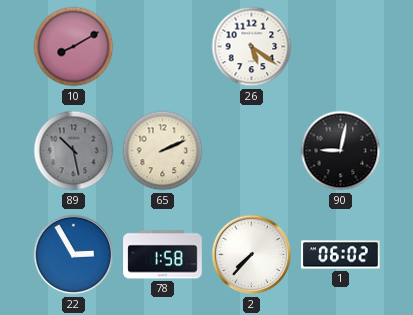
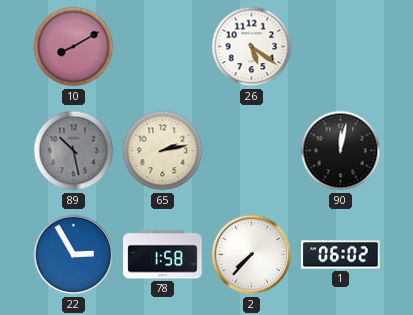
65: 2:11 -> 2:13
90: 9:02 -> 12:02
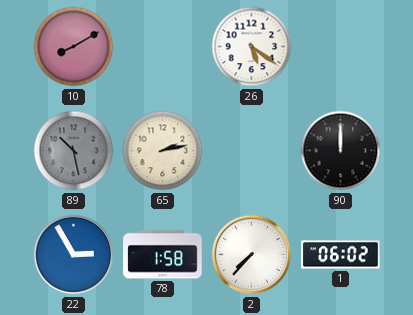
90: 12:02 -> 12:00
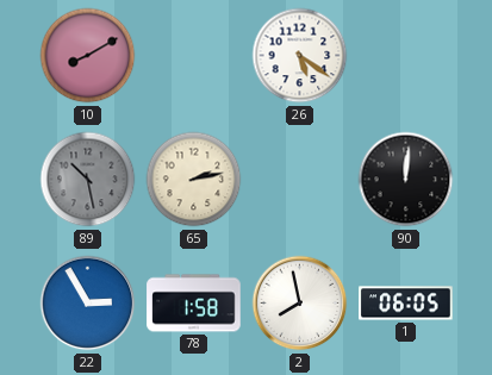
90: 12:00 -> 12:01
2: 7:37 -> 7:58
1: 06:02 -> 06:05
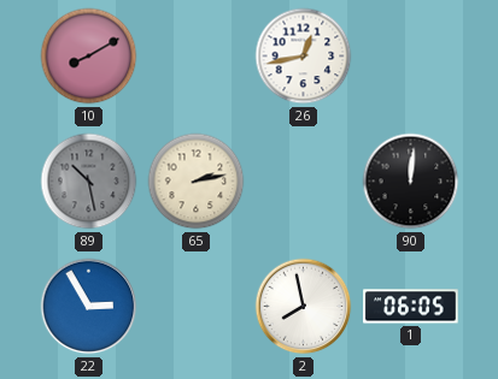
26: 5:21 -> 12:43
78: 1:58 -> none
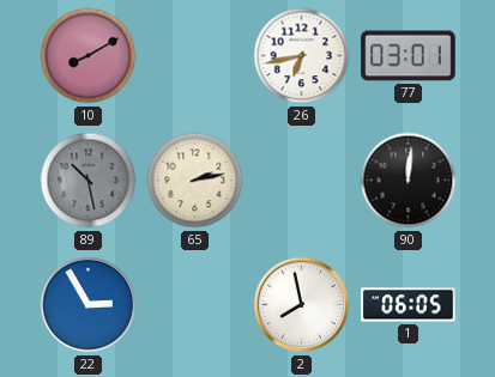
26: 12:43 -> 6:43
77: none -> 03:01
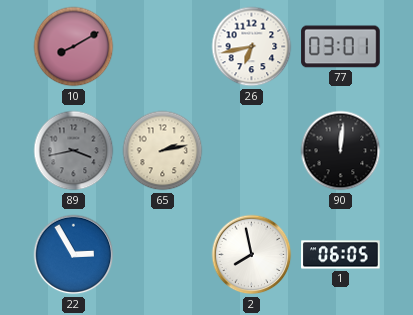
89: 10:28 -> 3:43
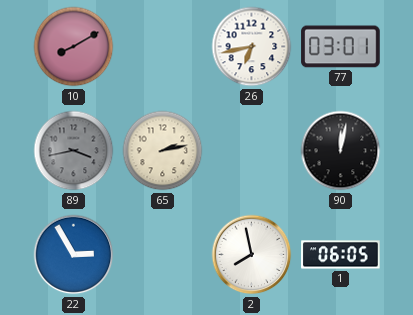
90: 12:01 -> 12:02
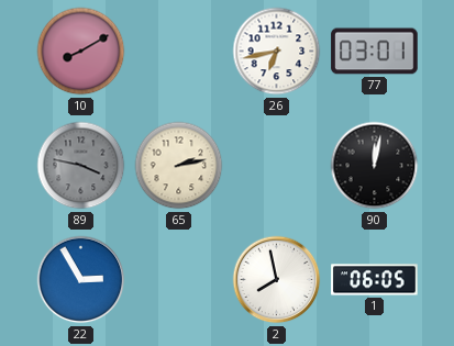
89: 3:43 -> 3:47
